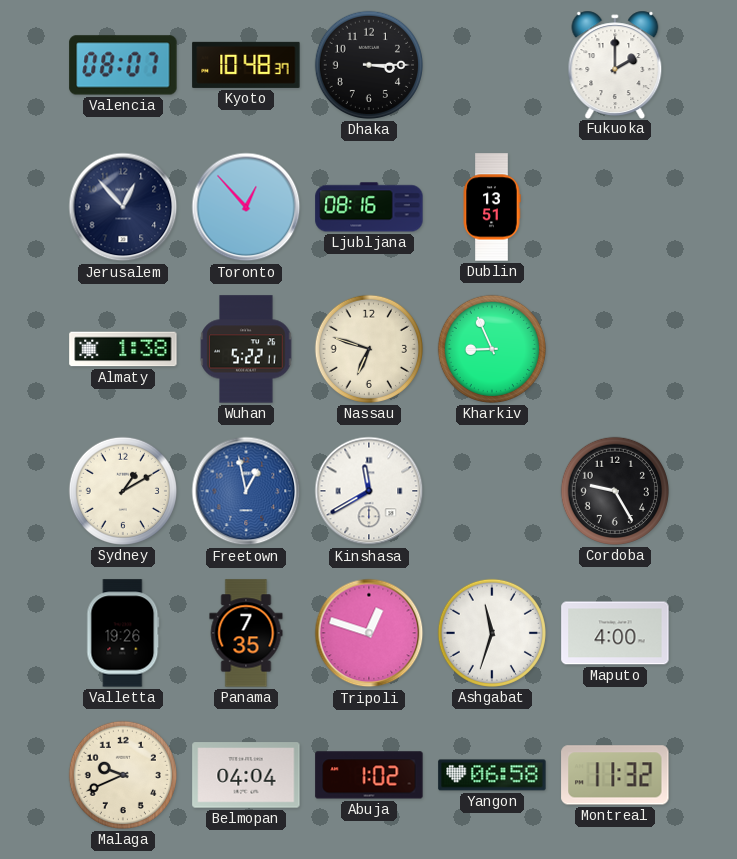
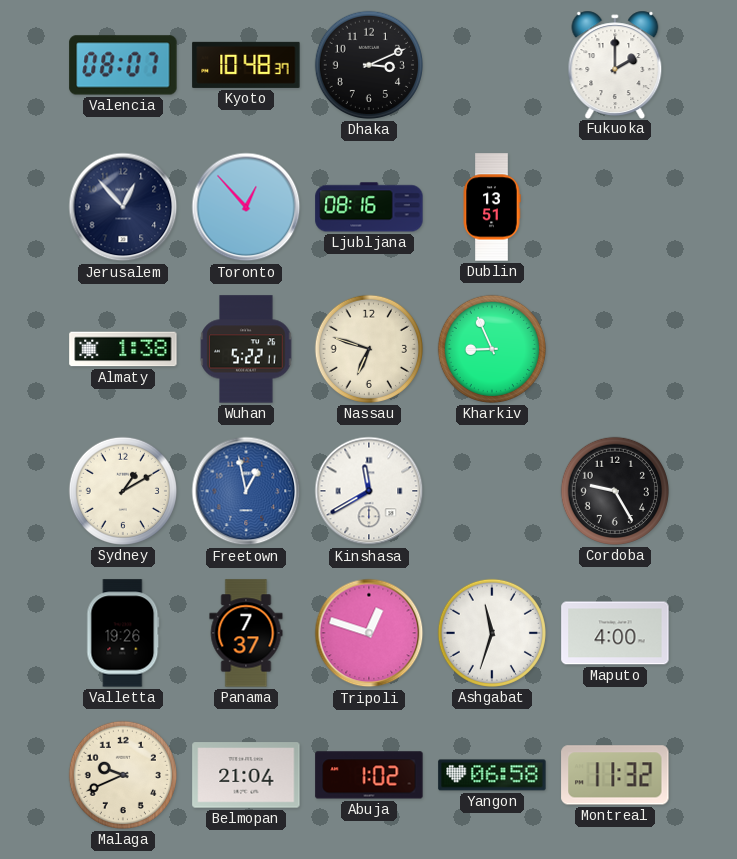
Dhaka: 3:15 -> 3:11
Panama: 7:35 -> 7:37
Belmopan: 04:04 -> 21:04
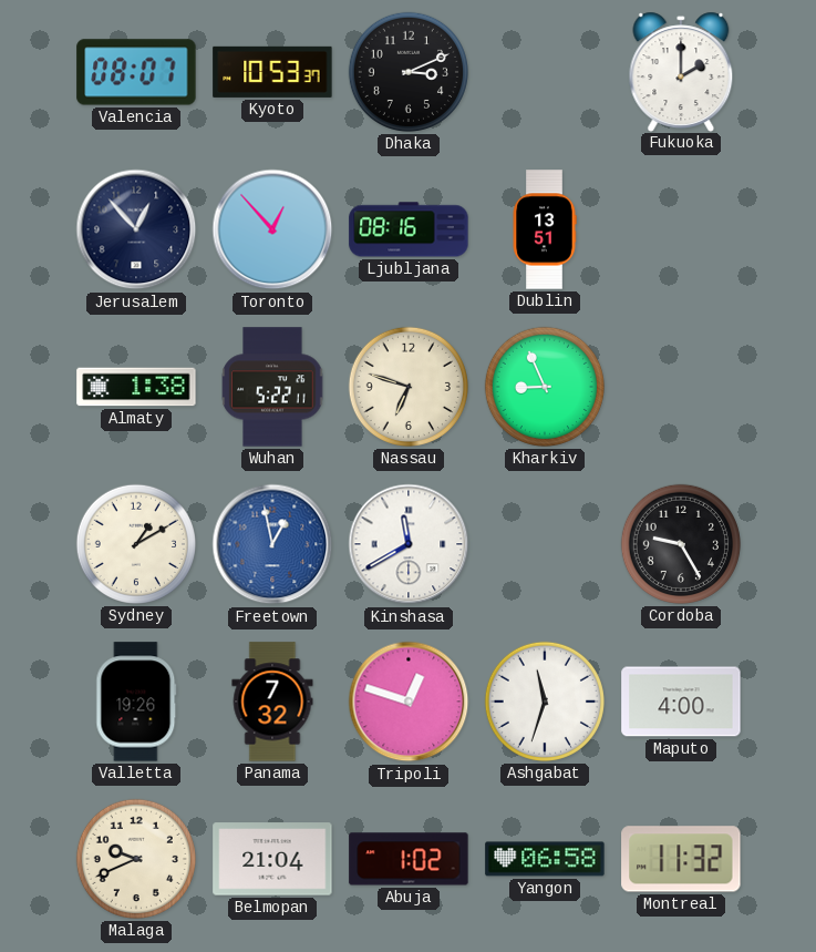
Kyoto: 10:48 -> 10:53
Panama: 7:37 -> 7:32
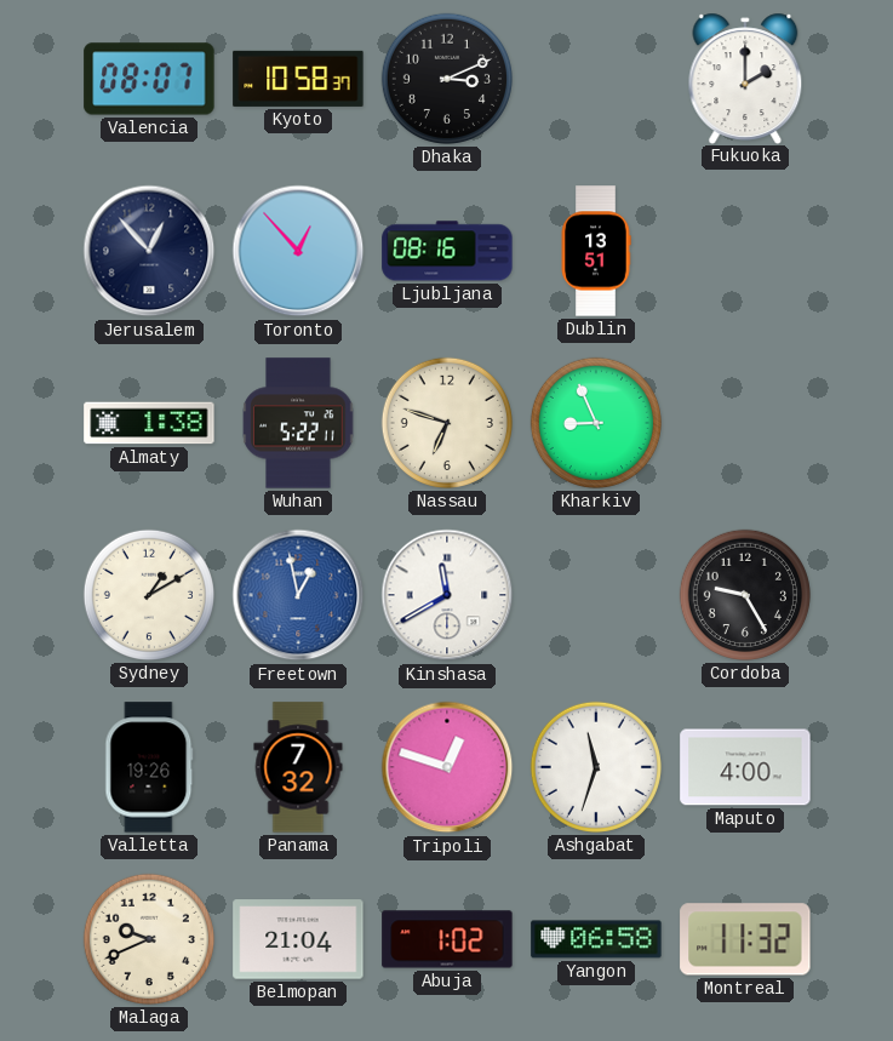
Kyoto: 10:53 -> 10:58
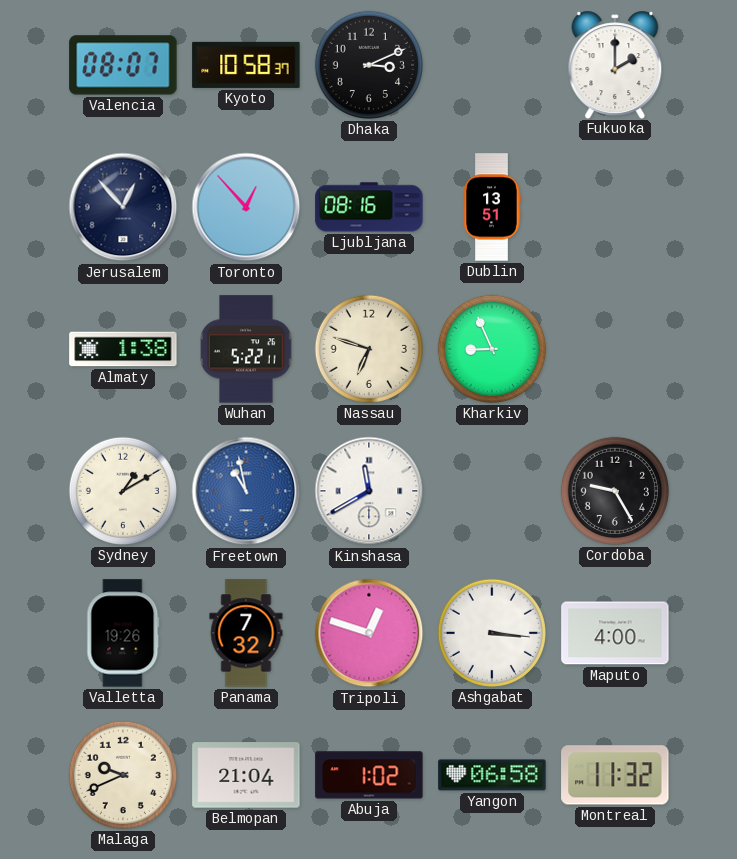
Freetown: 12:58 -> 10:58
Ashgabat: 11:33 -> 3:16
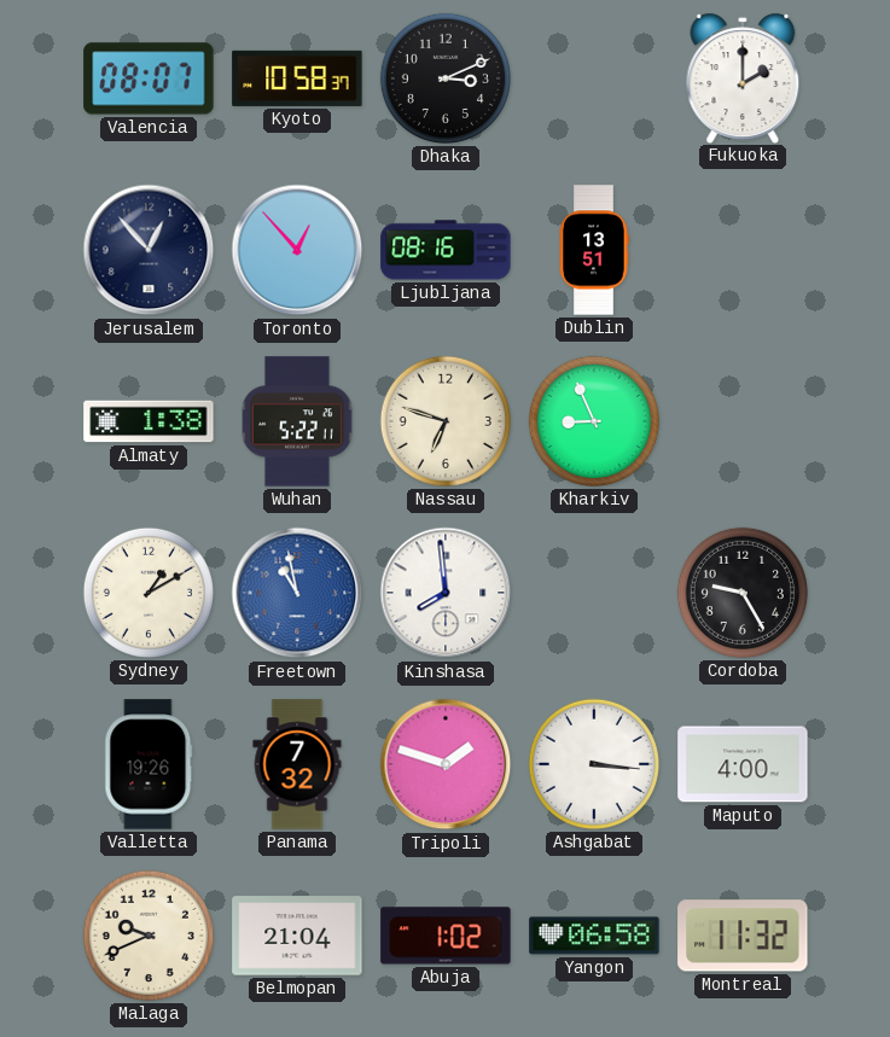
Kinshasa: 11:40 -> 7:59
Tripoli: 12:48 -> 1:48
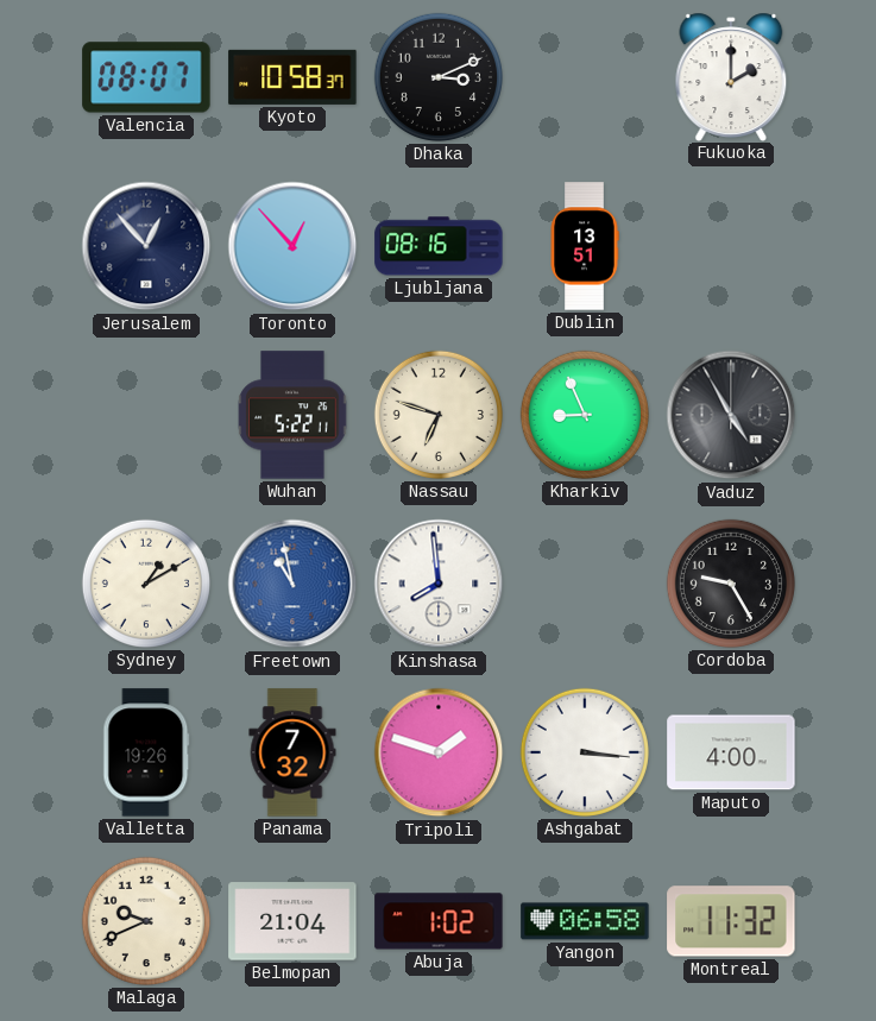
Almaty: 1:38 -> none
Vaduz: none -> 4:55
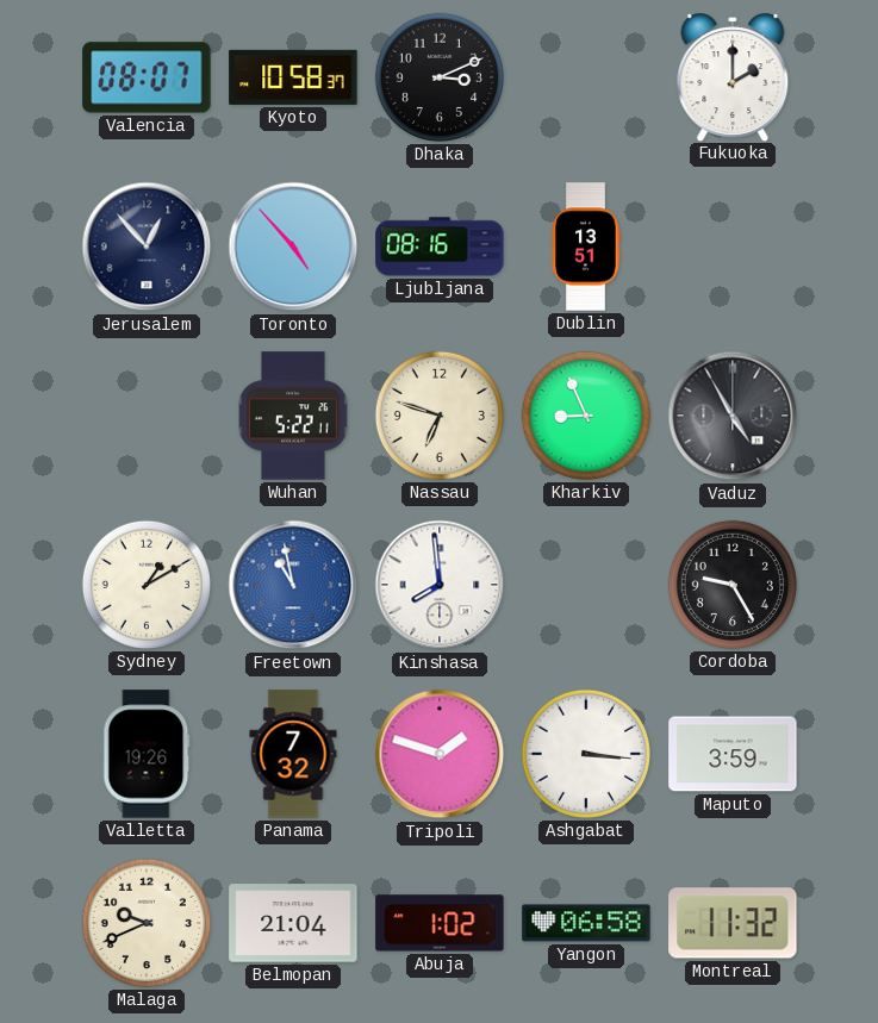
Toronto: 12:53 -> 4:53
Maputo: 4:00 -> 3:59
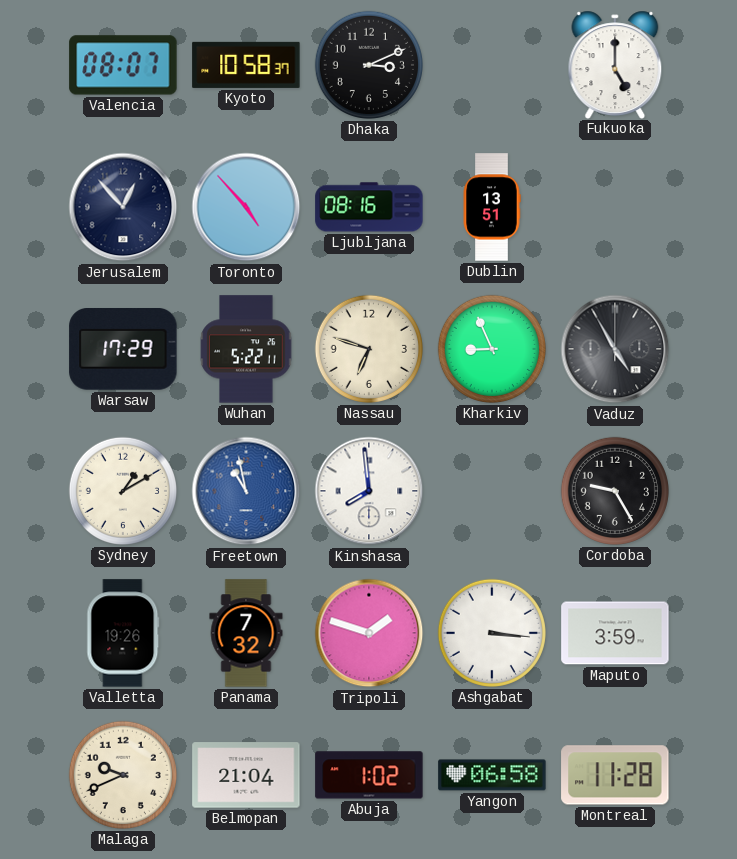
Fukuoka: 2:00 -> 5:00
Warsaw: none -> 17:29
Montreal: 11:32 -> 11:28
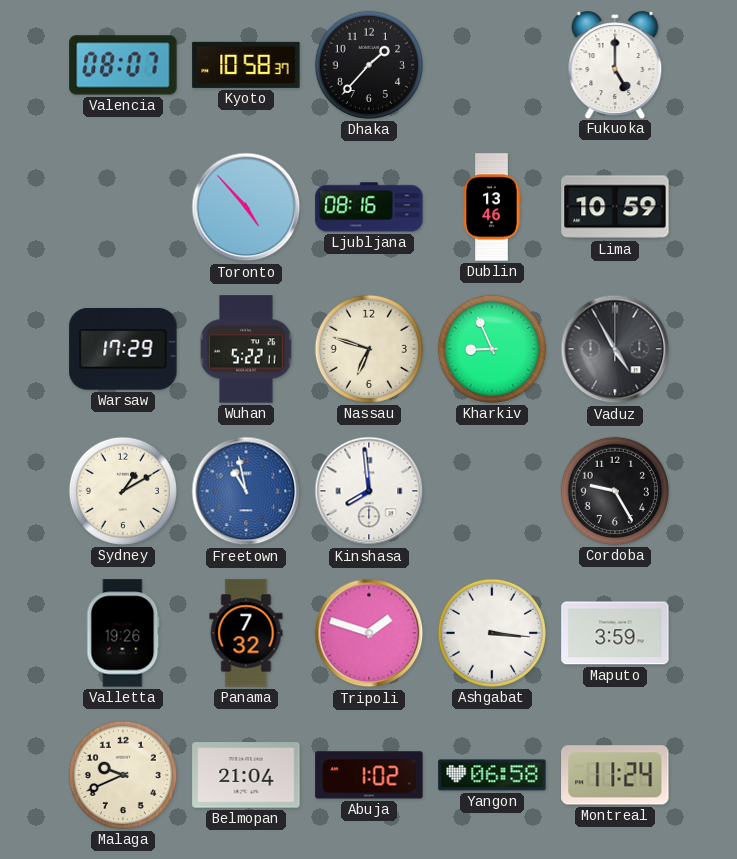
Dhaka: 3:11 -> 1:37
Jerusalem: 12:53 -> none
Dublin: 13:51 -> 13:46
Lima: none -> 10:59
Montreal: 11:28 -> 11:24
